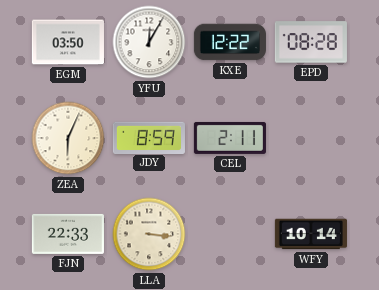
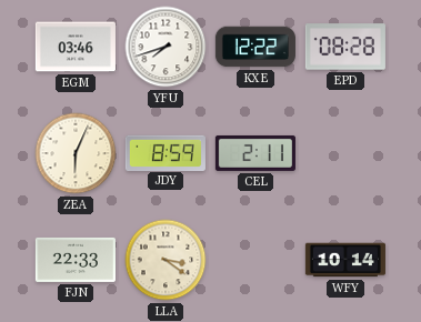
EGM: 03:50 -> 03:46
YFU: 12:05 -> 7:42
LLA: 3:16 -> 3:21
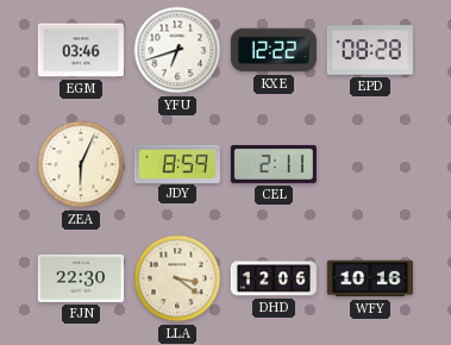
YFU: 7:42 -> 6:42
FJN: 22:33 -> 22:30
DHD: none -> 12:06
WFY: 10:14 -> 10:16
